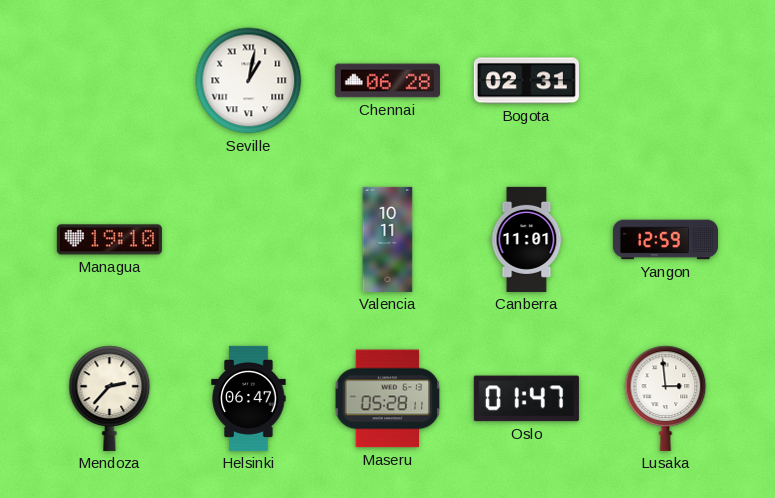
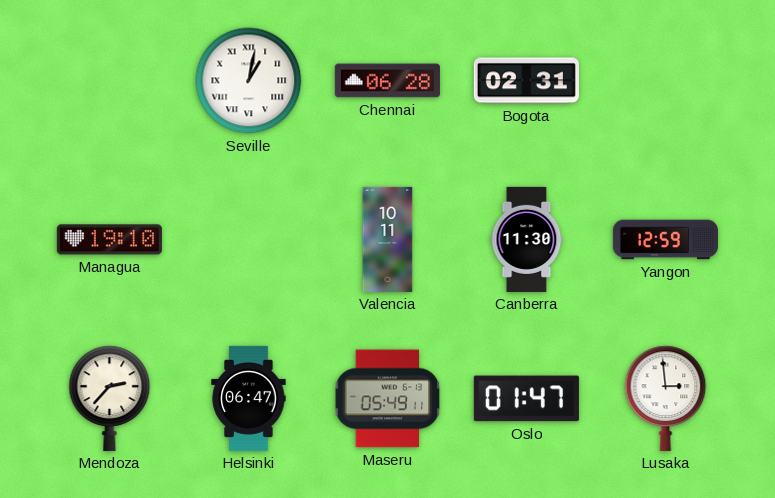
Canberra: 11:01 -> 11:30
Maseru: 05:28 -> 05:49
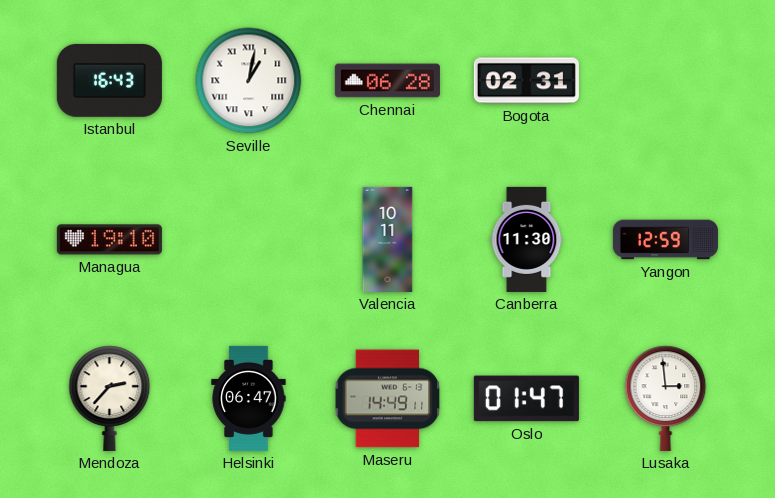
Istanbul: none -> 16:43
Maseru: 05:49 -> 14:49
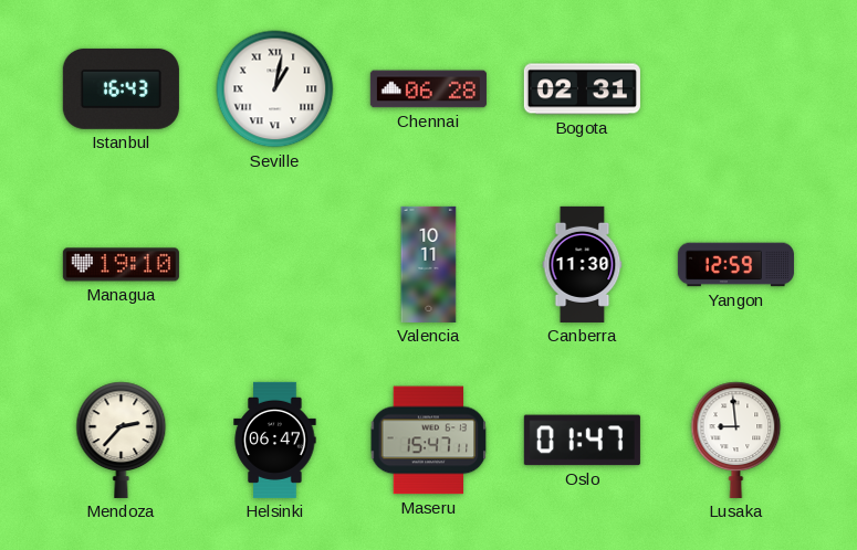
Maseru: 14:49 -> 15:47
Lusaka: 2:59 -> 8:59
